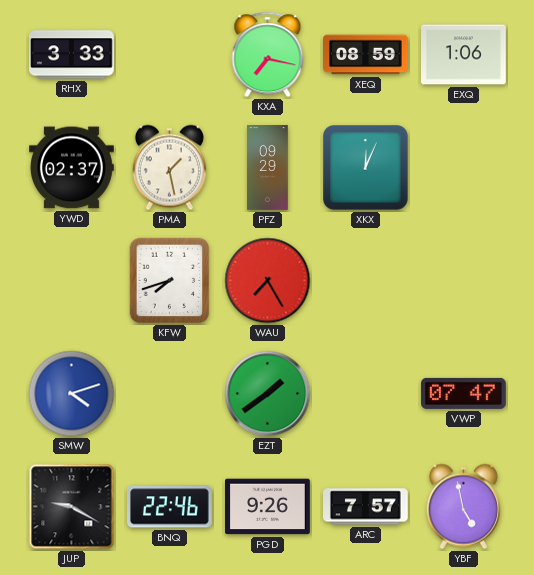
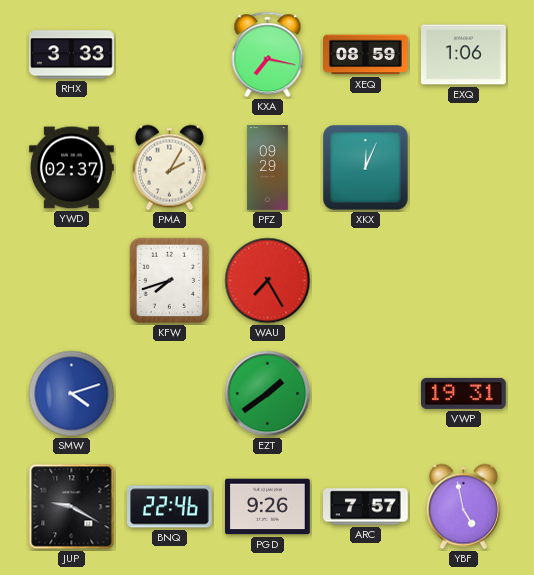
PMA: 1:28 -> 2:05
VWP: 07:47 -> 19:31
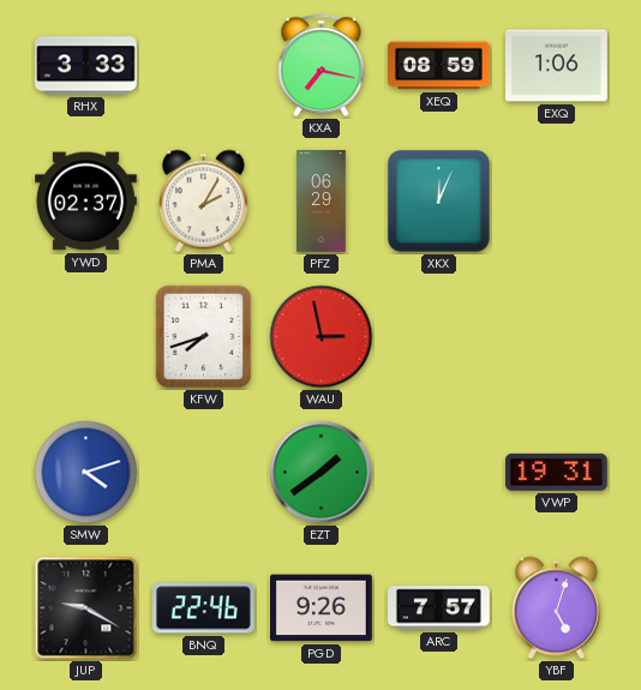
PFZ: 09:29 -> 06:29
WAU: 7:25 -> 2:58
YBF: 4:58 -> 5:03
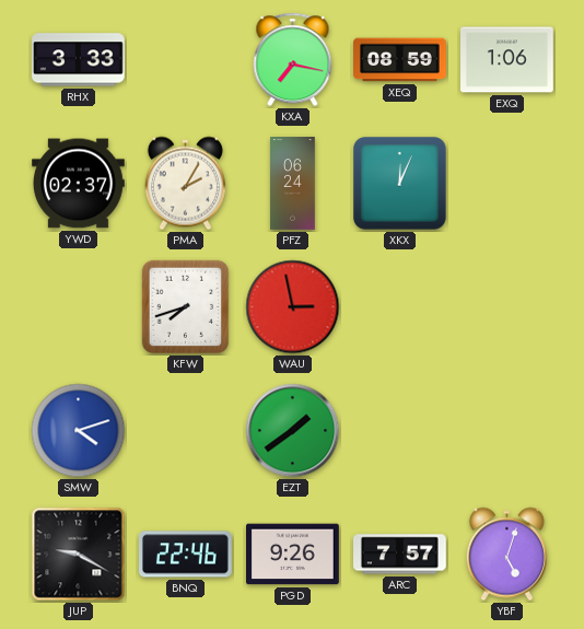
PFZ: 06:29 -> 06:24
VWP: 19:31 -> none
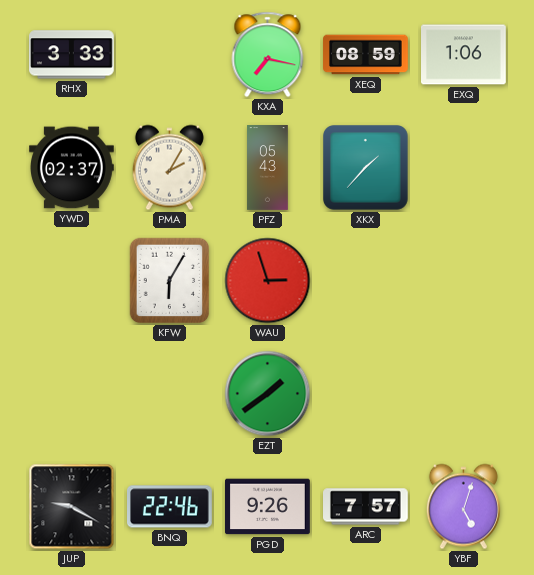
PFZ: 06:24 -> 05:43
XKX: 12:04 -> 1:37
KFW: 7:42 -> 6:05
WAU: 2:58 -> 2:57
SMW: 4:12 -> none
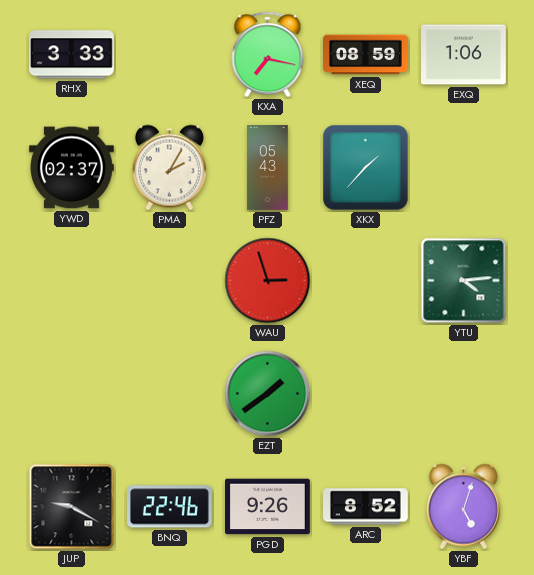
KFW: 6:05 -> none
YTU: none -> 4:14
ARC: 7:57 -> 8:52
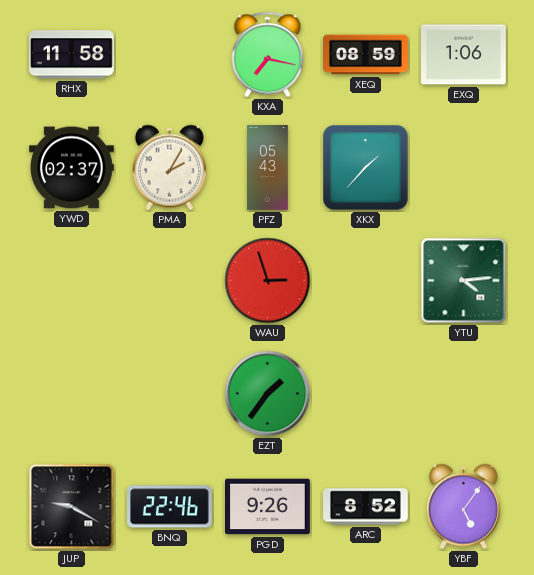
RHX: 3:33 -> 11:58
EZT: 1:39 -> 1:36
YBF: 5:03 -> 5:06
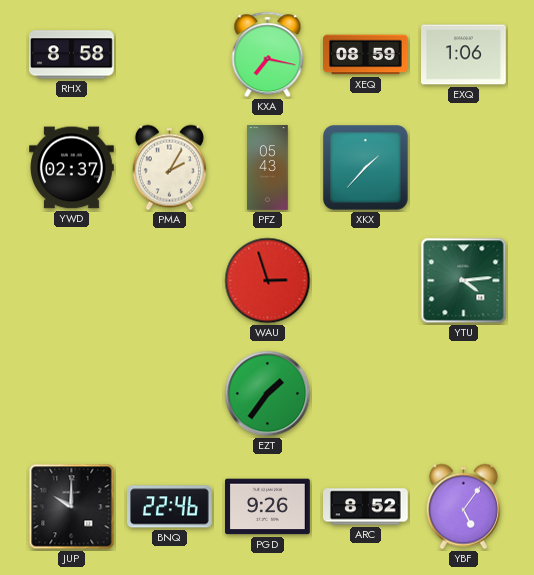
RHX: 11:58 -> 8:58
JUP: 9:20 -> 10:00
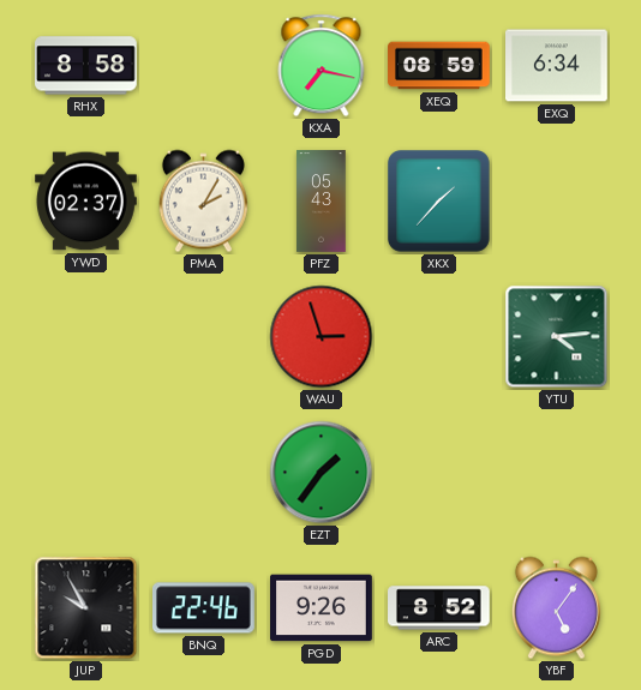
EXQ: 1:06 -> 6:34
JUP: 10:00 -> 9:55
